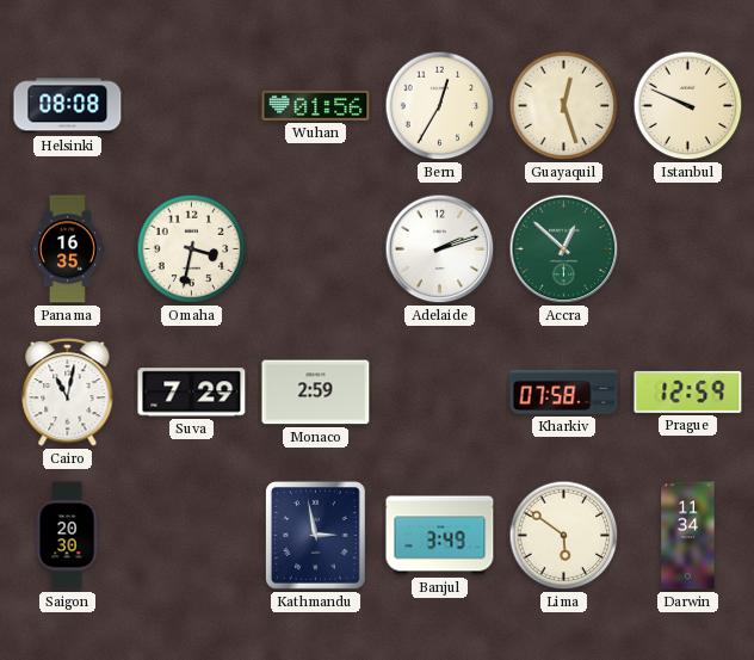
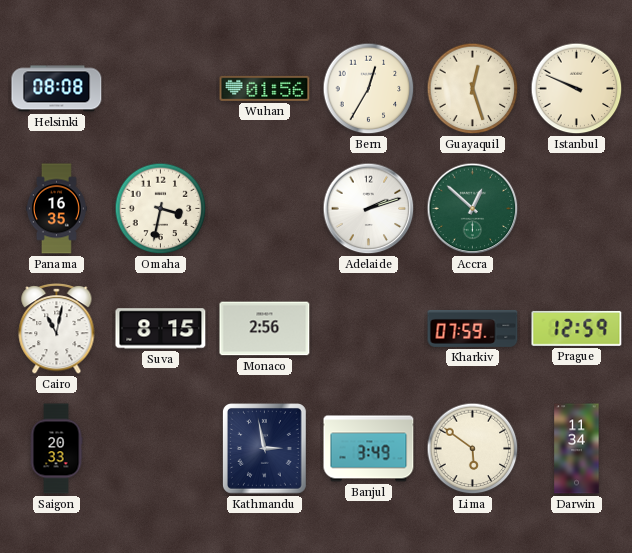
Suva: 7:29 -> 8:15
Monaco: 2:59 -> 2:56
Kharkiv: 07:58 -> 07:59
Saigon: 20:30 -> 20:33
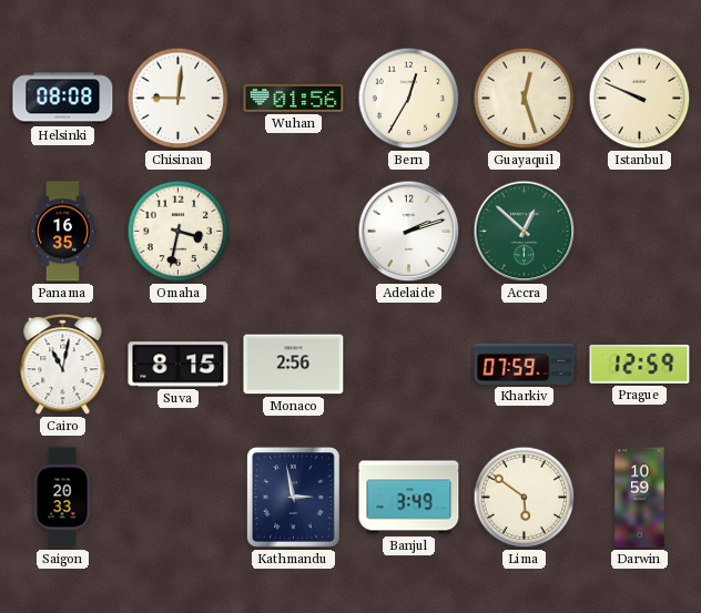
Chisinau: none -> 9:01
Darwin: 11:34 -> 10:59
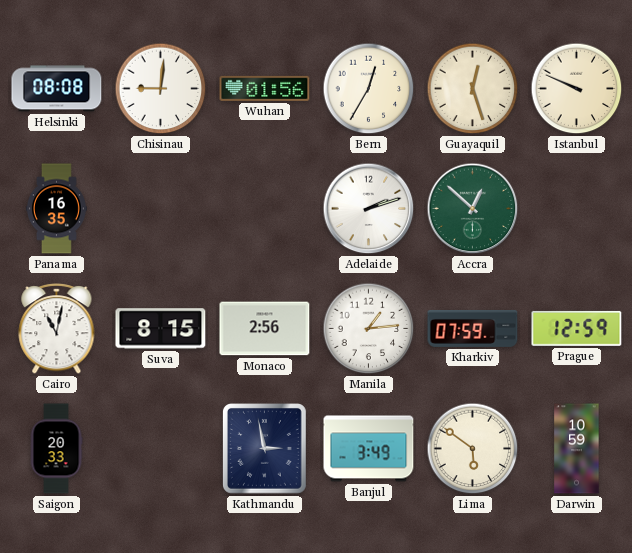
Omaha: 3:32 -> none
Manila: none -> 1:14
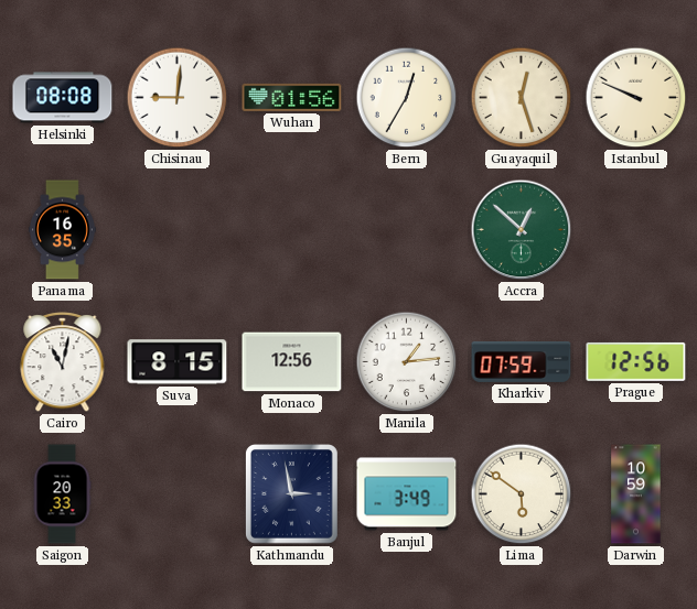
Adelaide: 2:12 -> none
Monaco: 2:56 -> 12:56
Prague: 12:59 -> 12:56
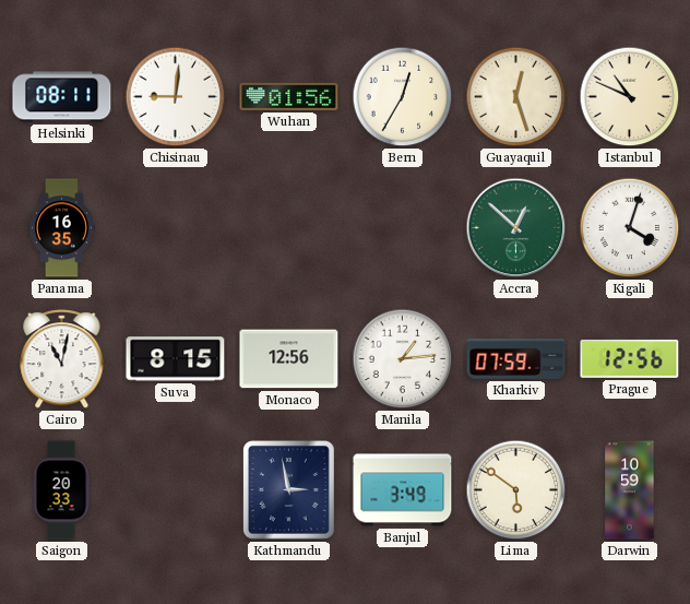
Helsinki: 08:08 -> 08:11
Istanbul: 9:49 -> 10:49
Kigali: none -> 4:03
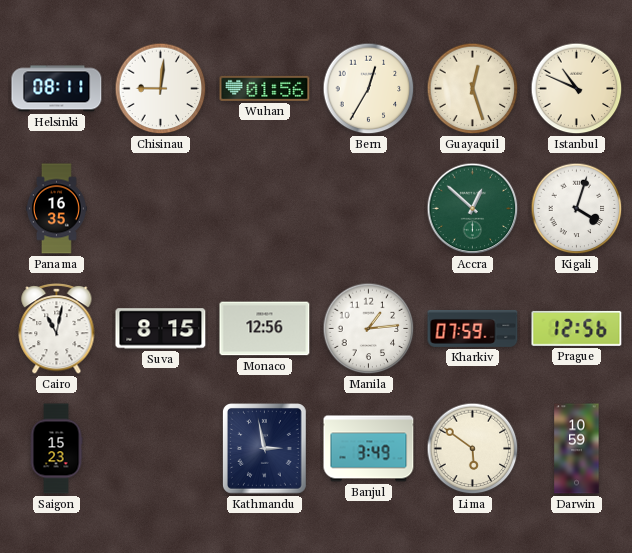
Saigon: 20:33 -> 15:23
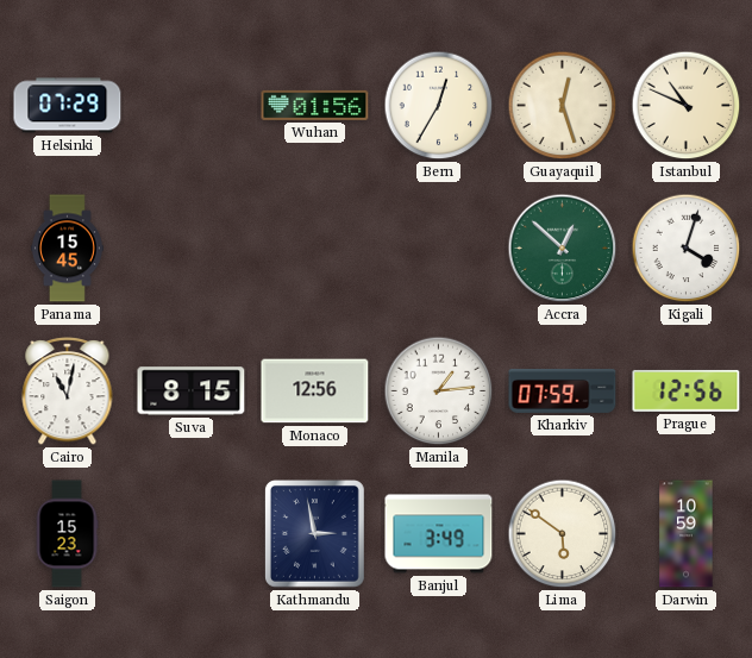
Helsinki: 08:11 -> 07:29
Chisinau: 9:01 -> none
Panama: 16:35 -> 15:45
